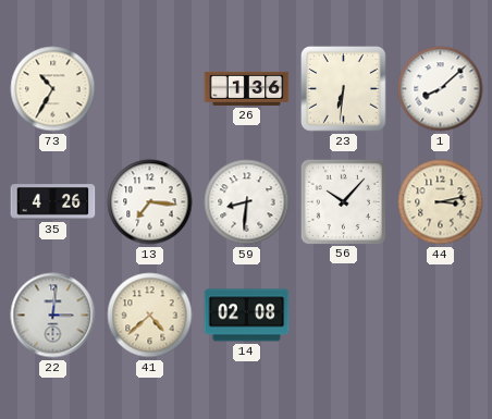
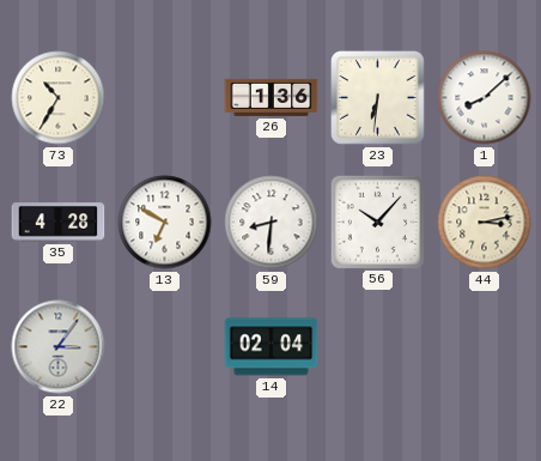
35: 4:26 -> 4:28
13: 7:16 -> 6:50
22: 3:01 -> 3:06
41: 4:38 -> none
14: 02:08 -> 02:04
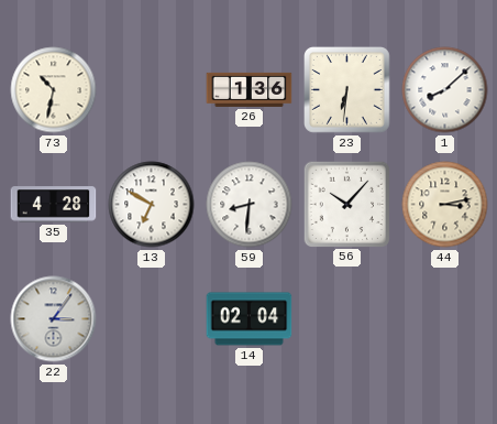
73: 10:35 -> 10:32
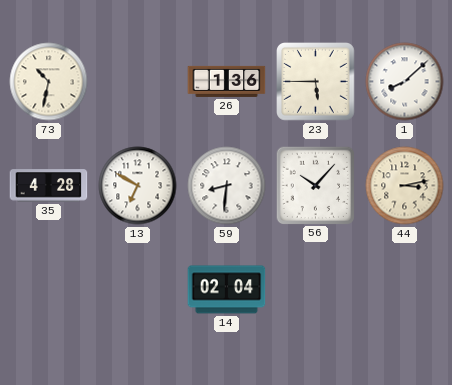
23: 6:31 -> 5:45
22: 3:06 -> none
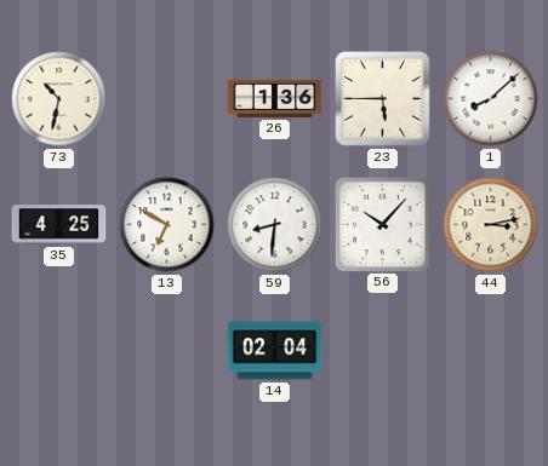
35: 4:28 -> 4:25
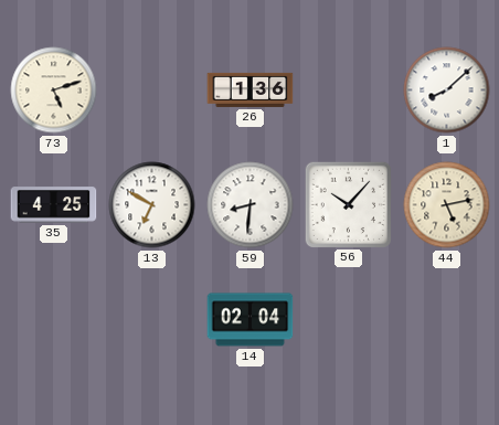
73: 10:32 -> 5:12
23: 5:45 -> none
44: 3:13 -> 5:13
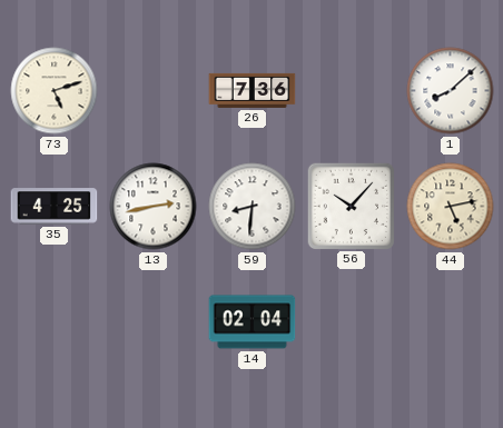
26: 1:36 -> 7:36
13: 6:50 -> 2:43
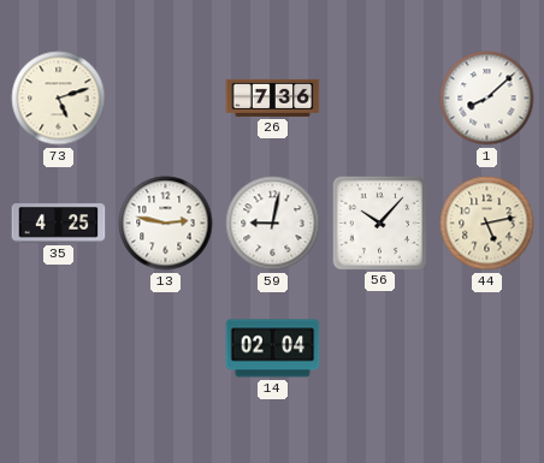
13: 2:43 -> 2:47
59: 8:31 -> 9:02
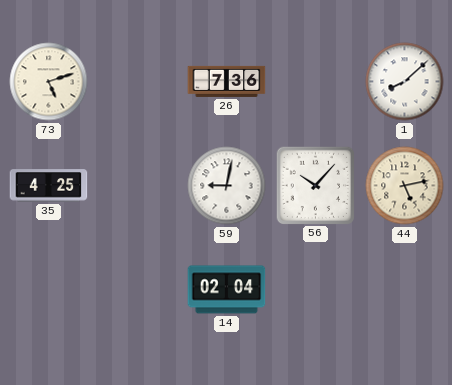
13: 2:47 -> none
